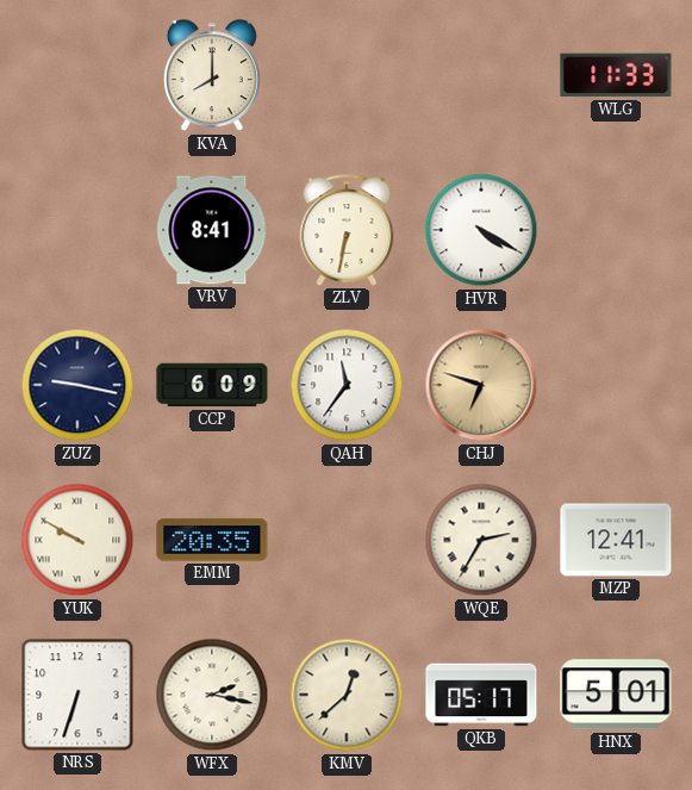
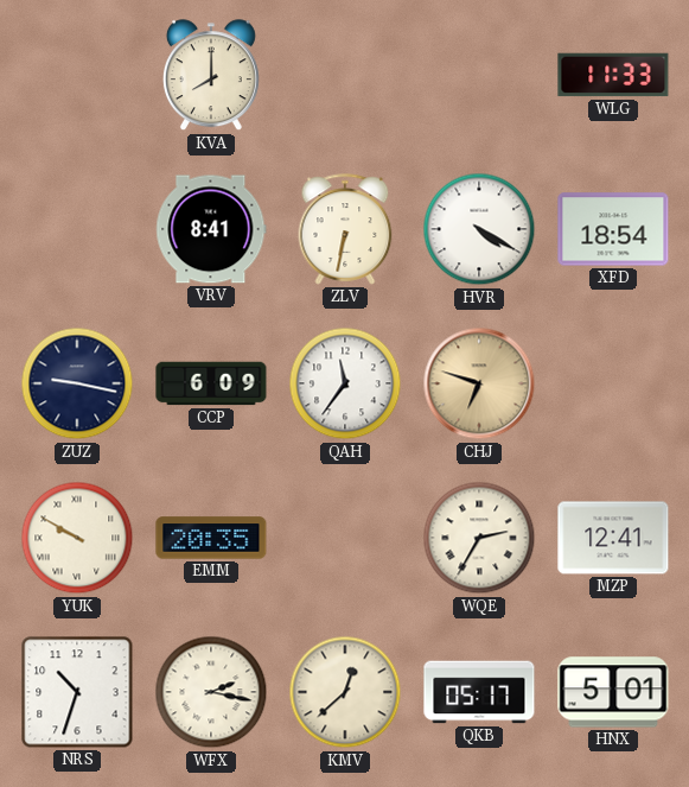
XFD: none -> 18:54
NRS: 6:33 -> 10:33
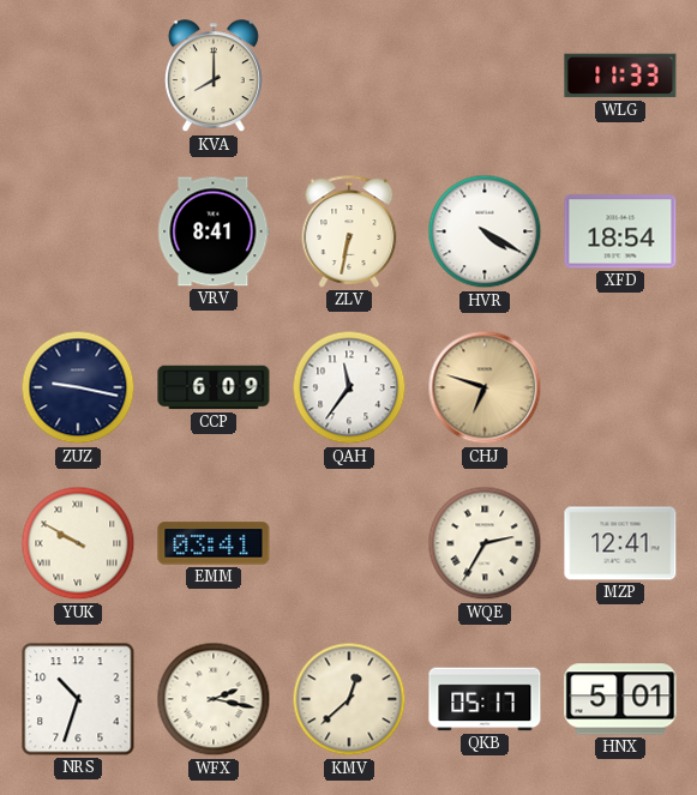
EMM: 20:35 -> 03:41
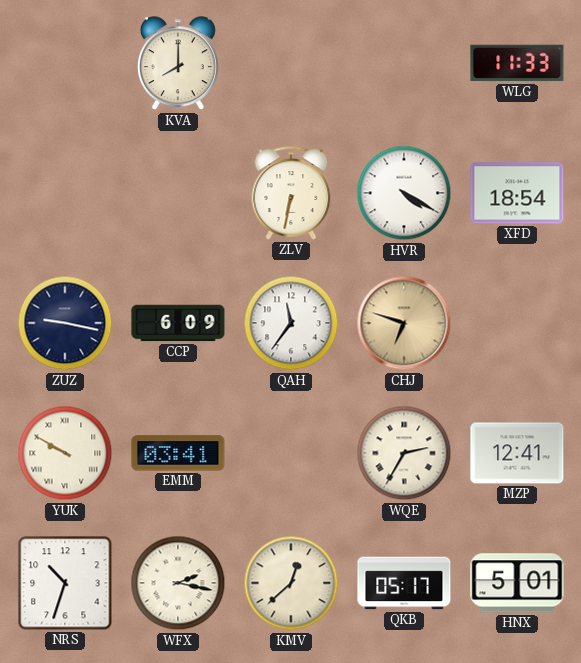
VRV: 8:41 -> none
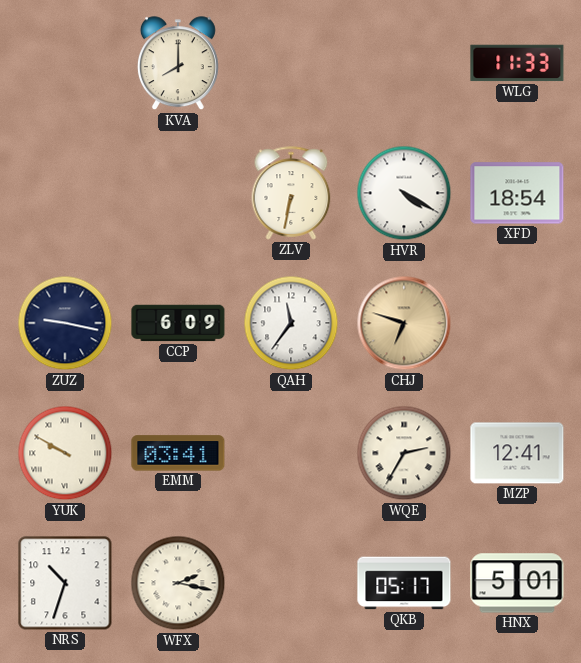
KMV: 12:38 -> none
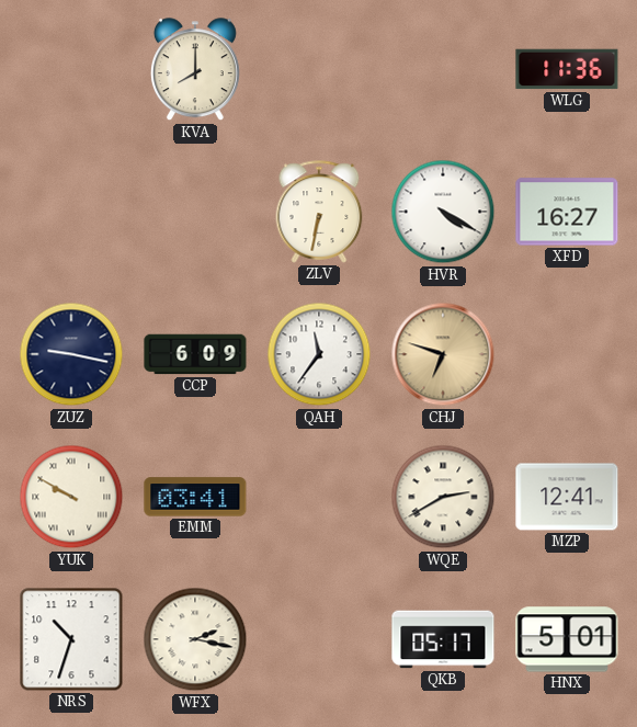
WLG: 11:33 -> 11:36
XFD: 18:54 -> 16:27
WQE: 2:35 -> 2:40
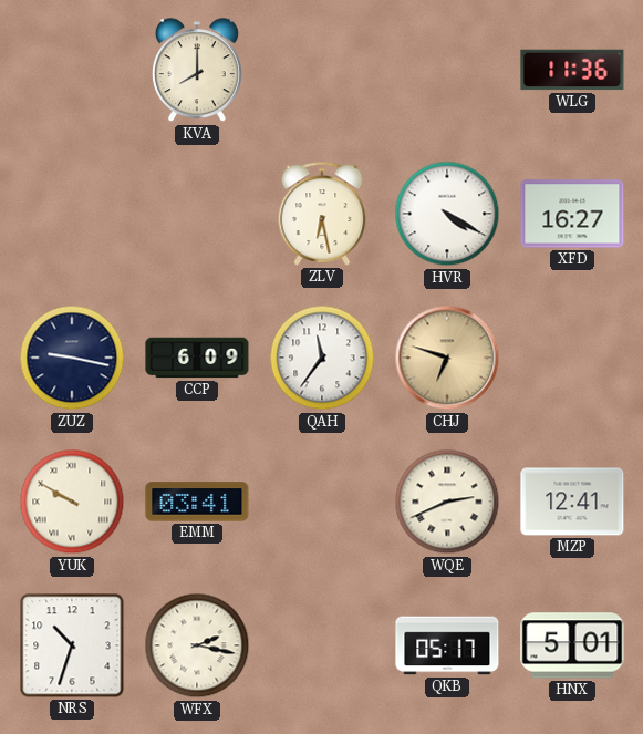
ZLV: 6:32 -> 6:28
WQE: 2:40 -> 2:41
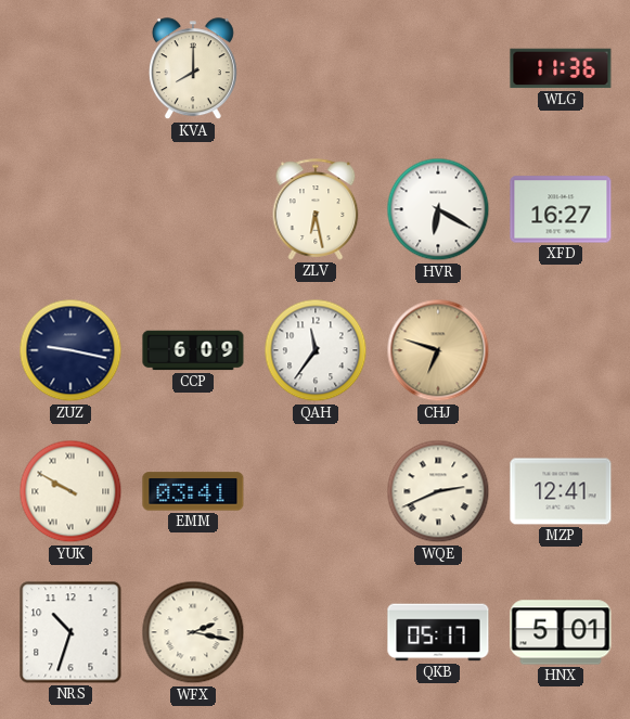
HVR: 4:20 -> 6:20
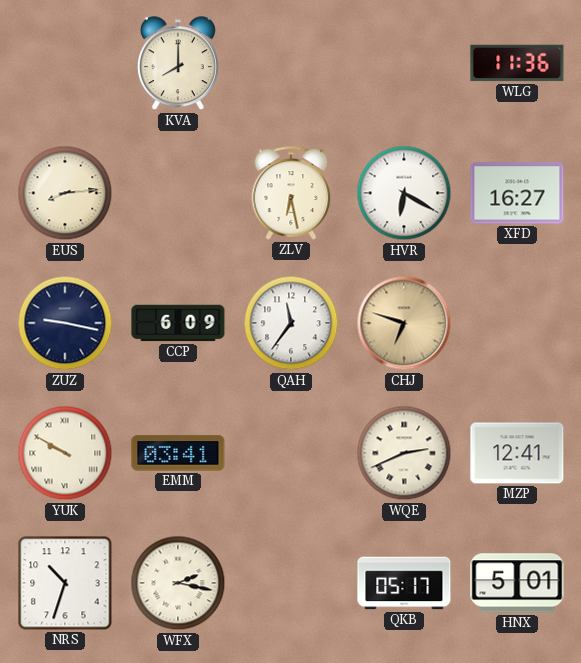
EUS: none -> 8:14
